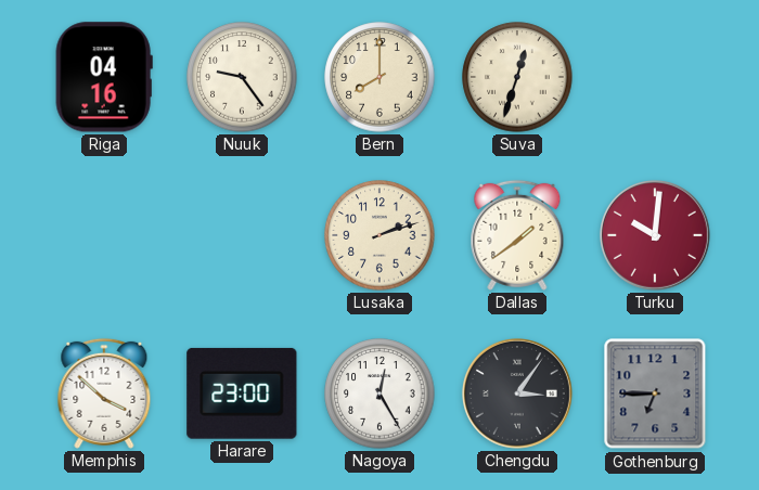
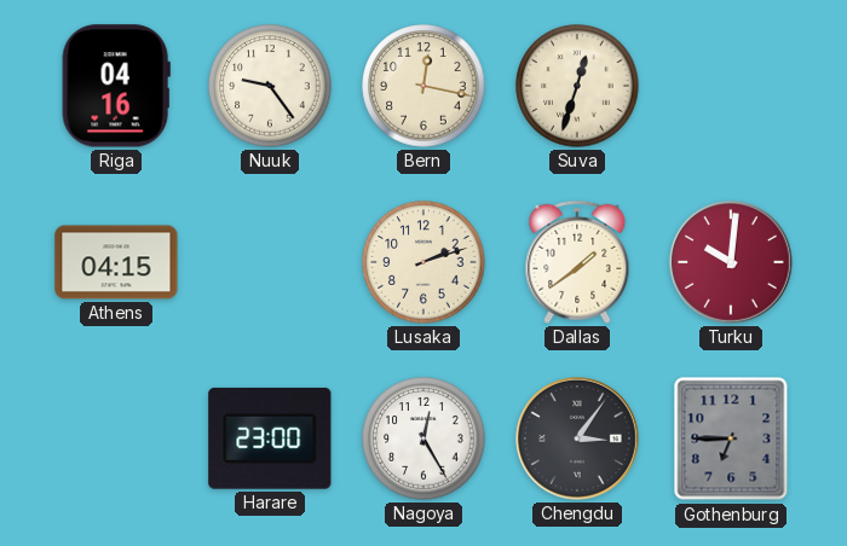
Bern: 8:00 -> 12:17
Athens: none -> 04:15
Memphis: 3:52 -> none
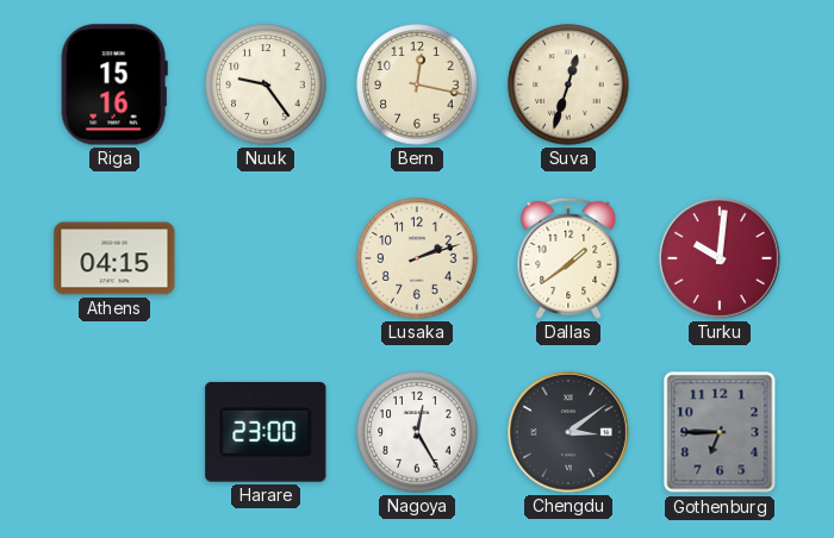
Riga: 04:16 -> 15:16
Chengdu: 3:06 -> 3:09
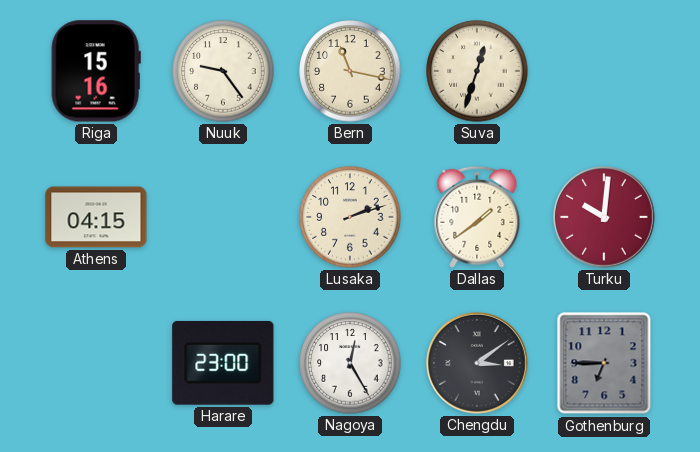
Bern: 12:17 -> 11:17
